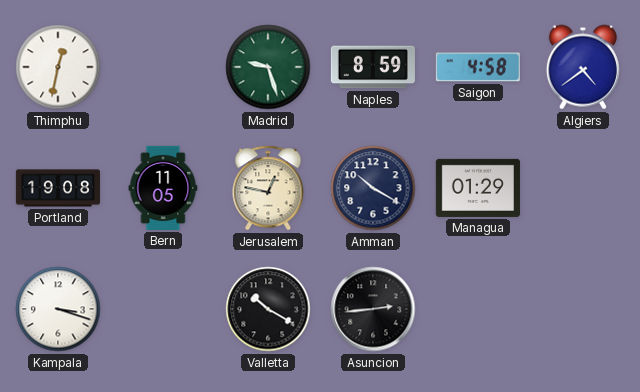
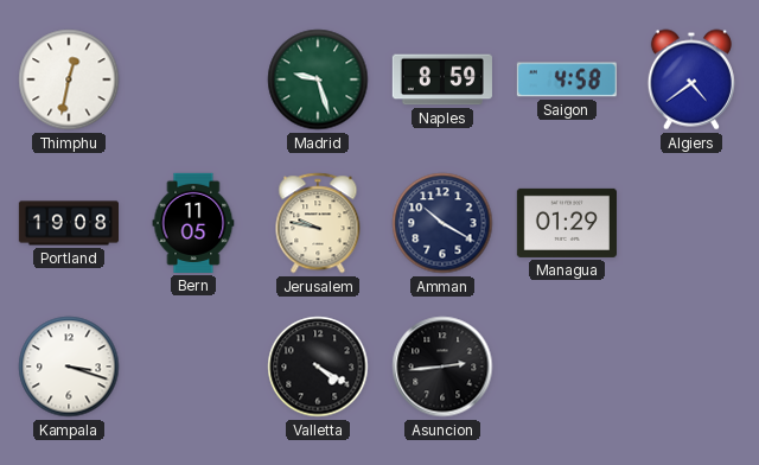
Jerusalem: 12:47 -> 9:47
Valletta: 10:20 -> 4:20
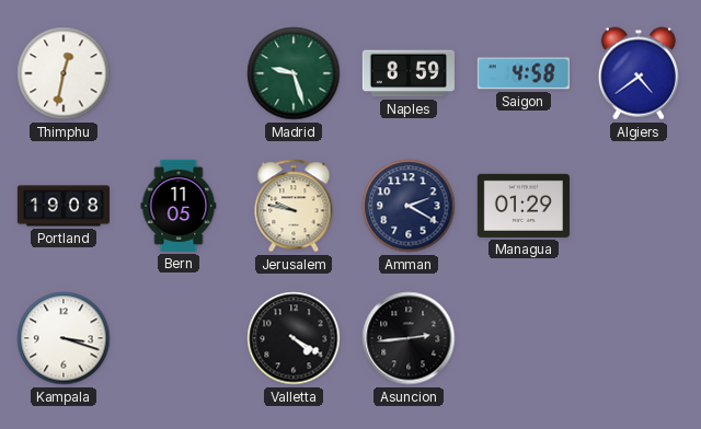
Amman: 10:20 -> 2:20
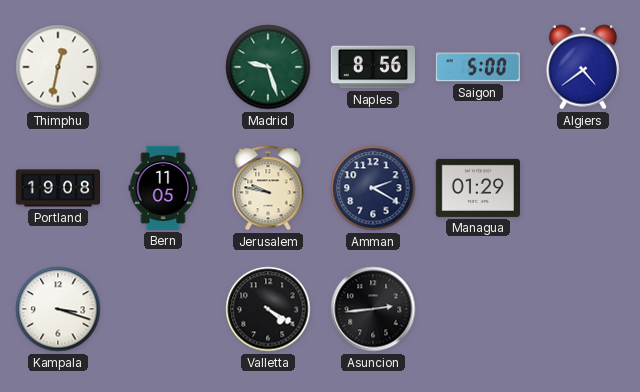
Naples: 8:59 -> 8:56
Saigon: 4:58 -> 5:00
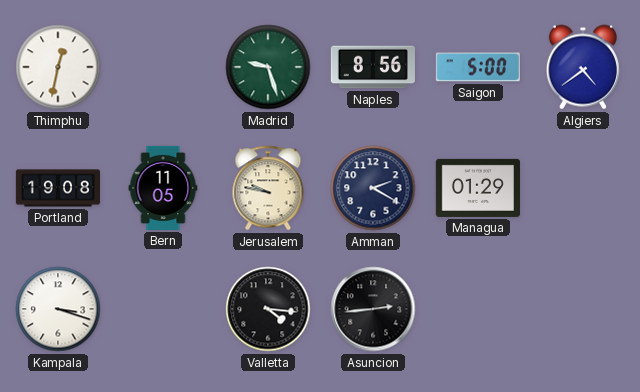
Valletta: 4:20 -> 4:16
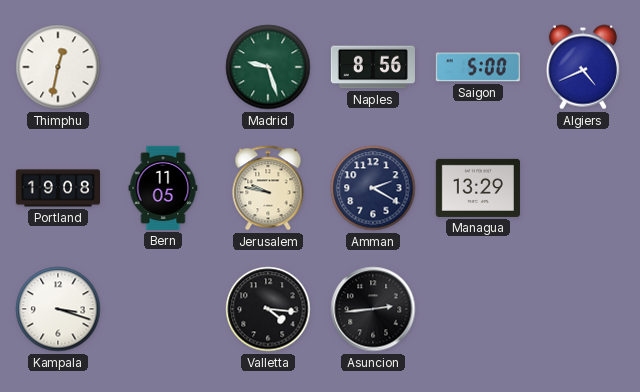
Algiers: 4:39 -> 4:41
Managua: 01:29 -> 13:29
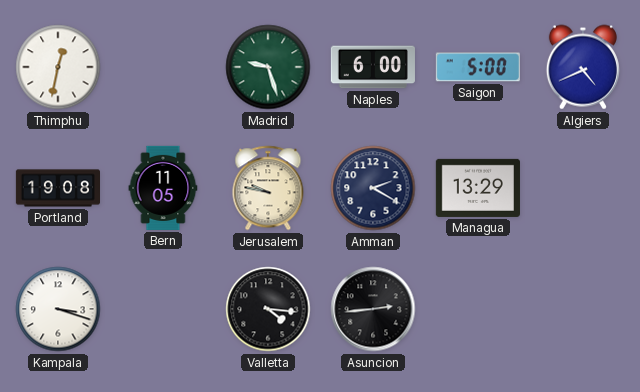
Naples: 8:56 -> 6:00
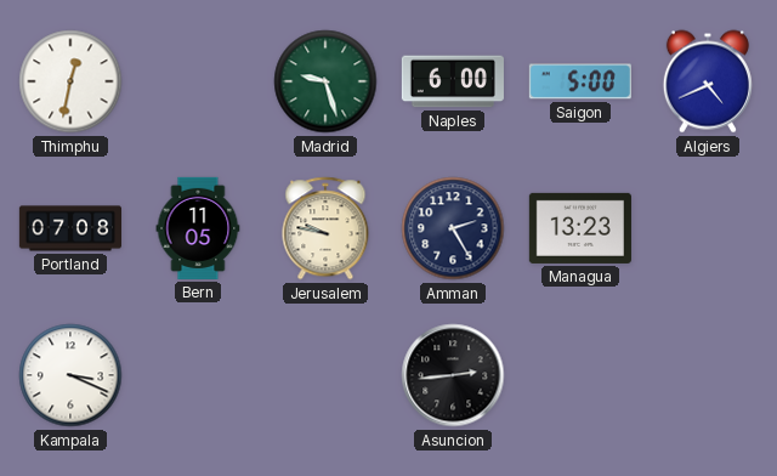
Portland: 19:08 -> 07:08
Amman: 2:20 -> 2:25
Managua: 13:29 -> 13:23
Kampala: 3:18 -> 3:19
Valletta: 4:16 -> none
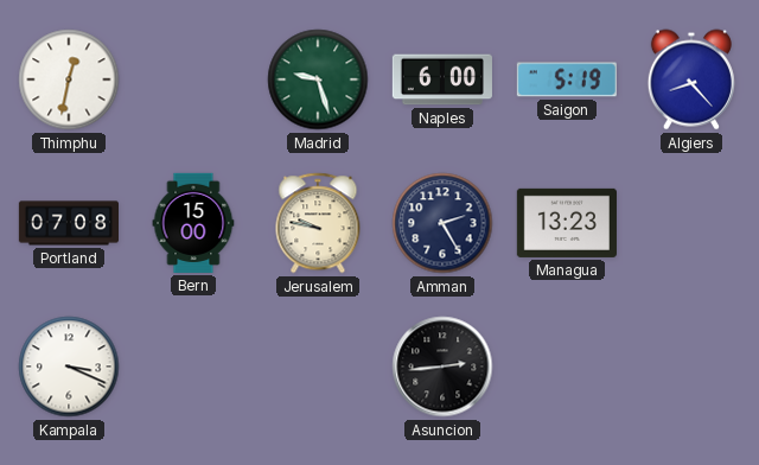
Saigon: 5:00 -> 5:19
Algiers: 4:41 -> 8:23
Bern: 11:05 -> 15:00
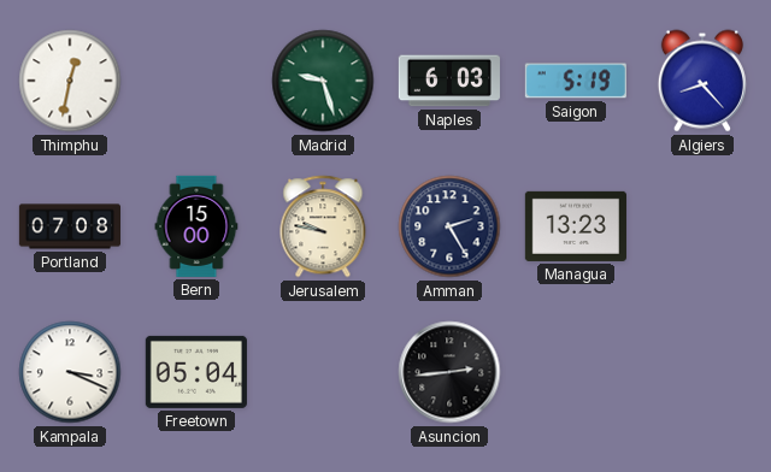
Naples: 6:00 -> 6:03
Freetown: none -> 05:04
